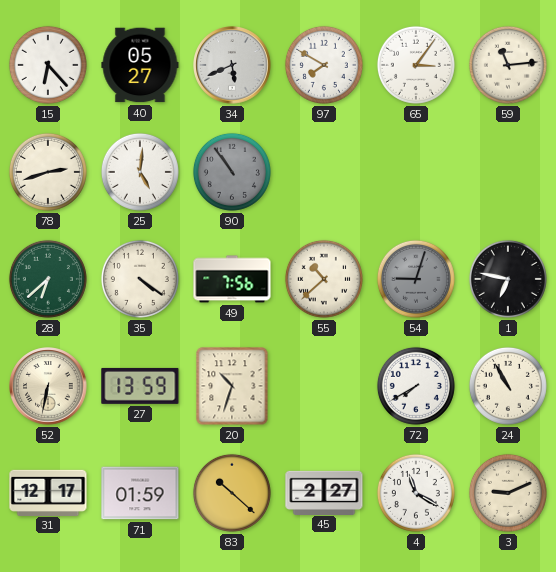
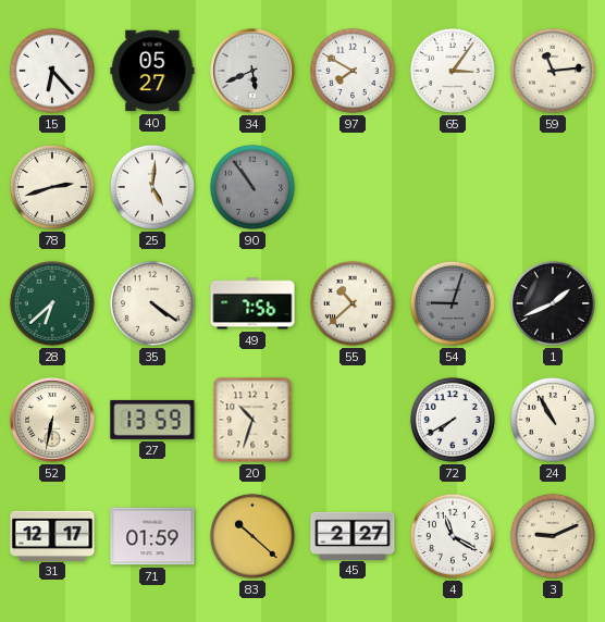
1: 6:47 -> 1:41
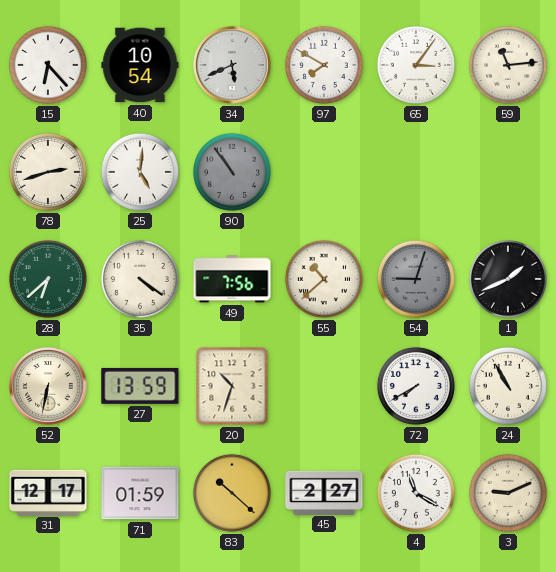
40: 05:27 -> 10:54
